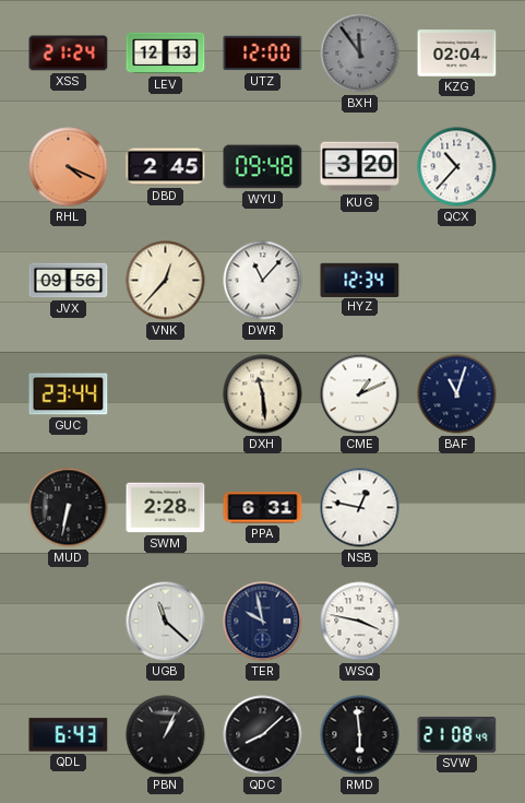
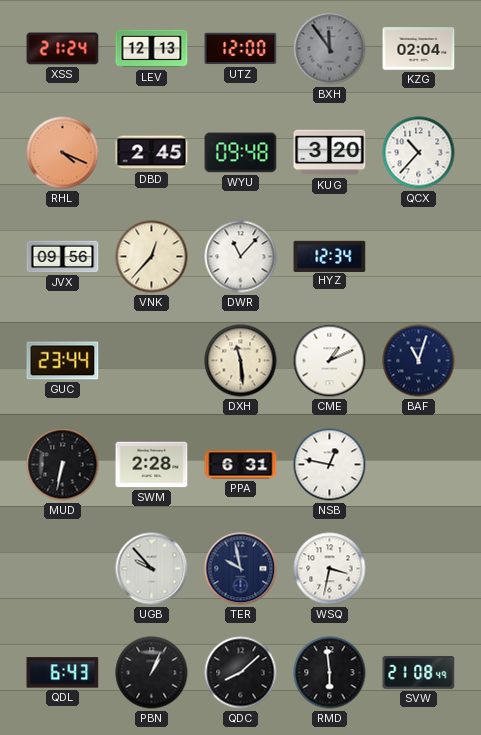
UGB: 11:22 -> 9:53
WSQ: 3:47 -> 3:32
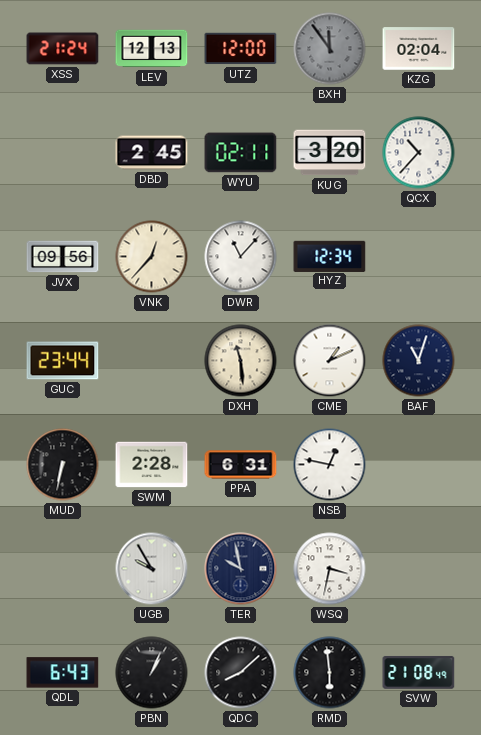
RHL: 4:19 -> none
WYU: 09:48 -> 02:11
UGB: 9:53 -> 9:55
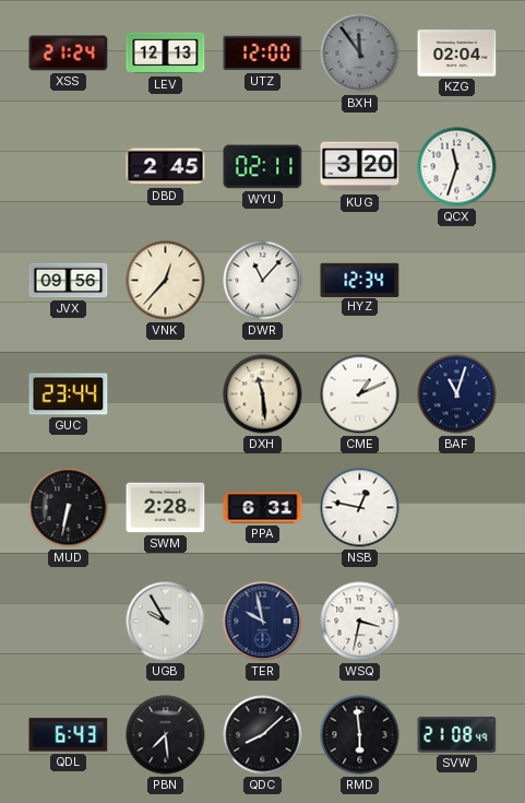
QCX: 10:37 -> 11:33
PBN: 1:04 -> 7:29
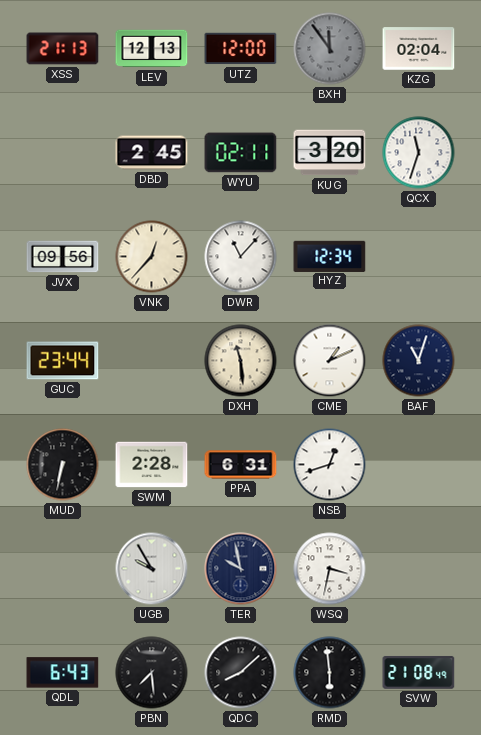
XSS: 21:24 -> 21:13
NSB: 12:47 -> 12:42
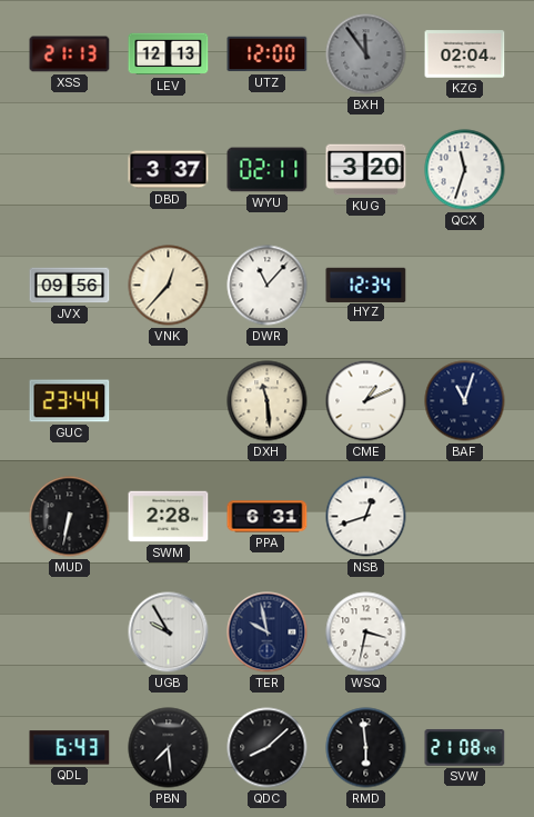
DBD: 2:45 -> 3:37
